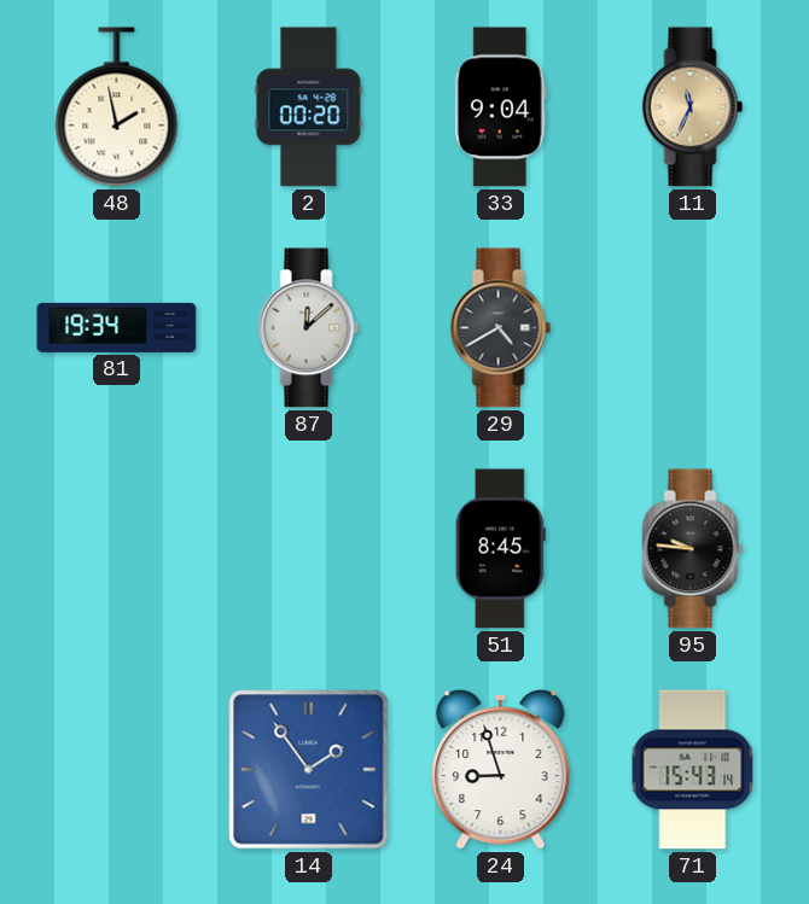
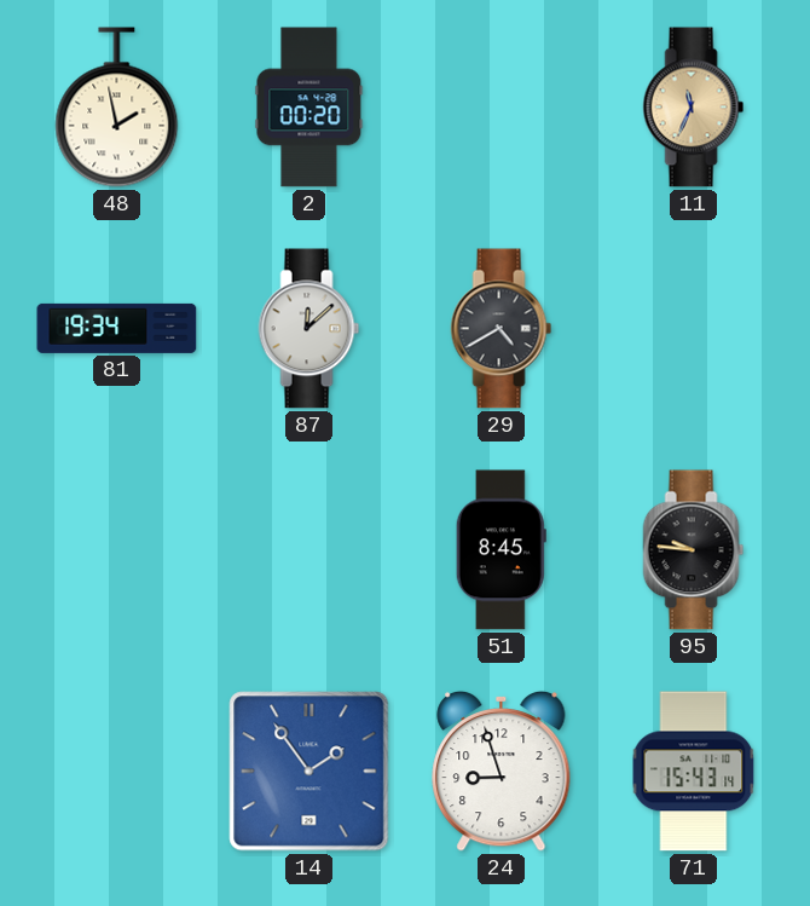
33: 9:04 -> none
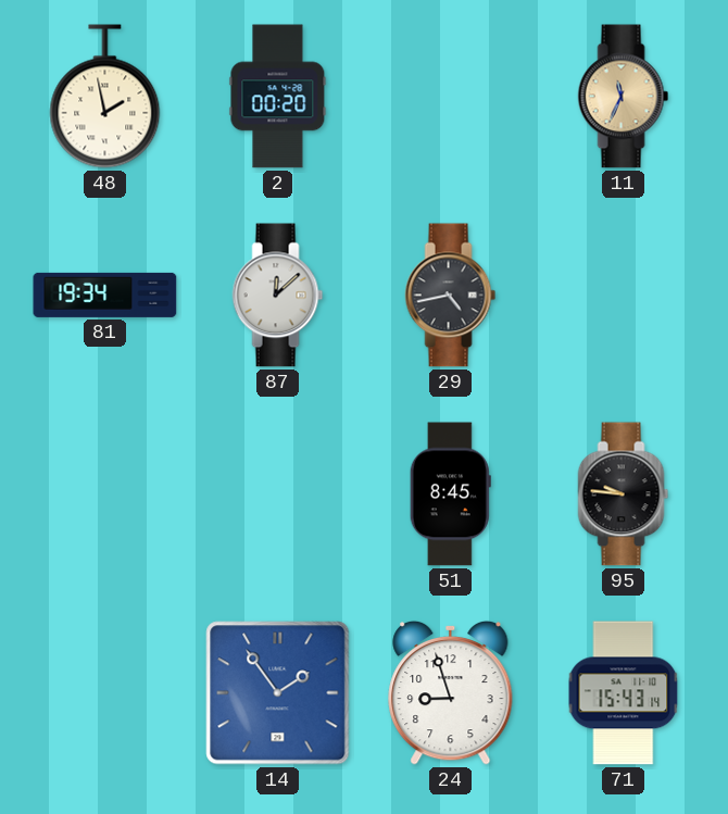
29: 4:40 -> 4:43
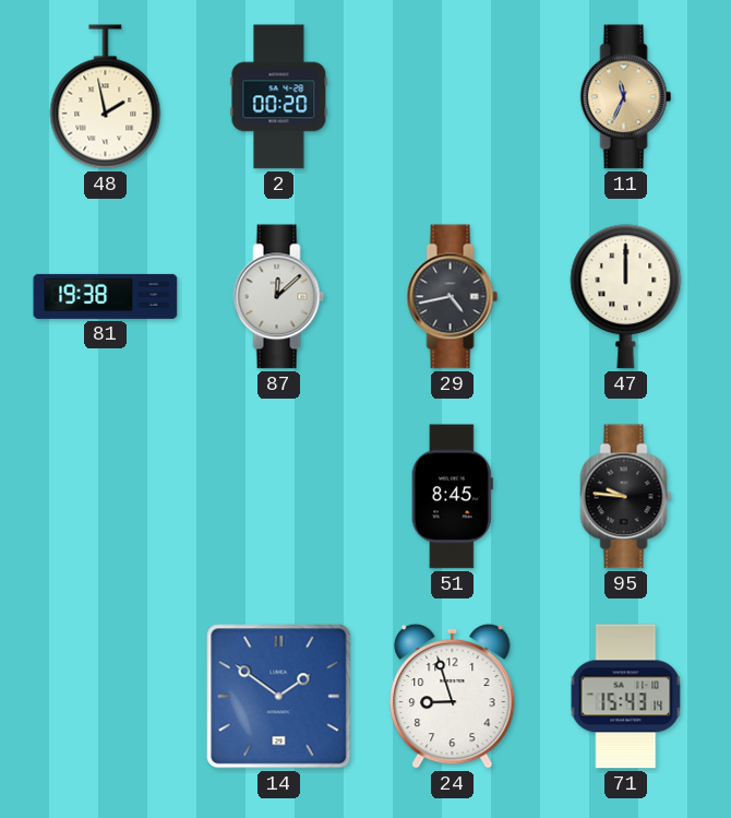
81: 19:34 -> 19:38
47: none -> 12:00
14: 1:54 -> 1:51
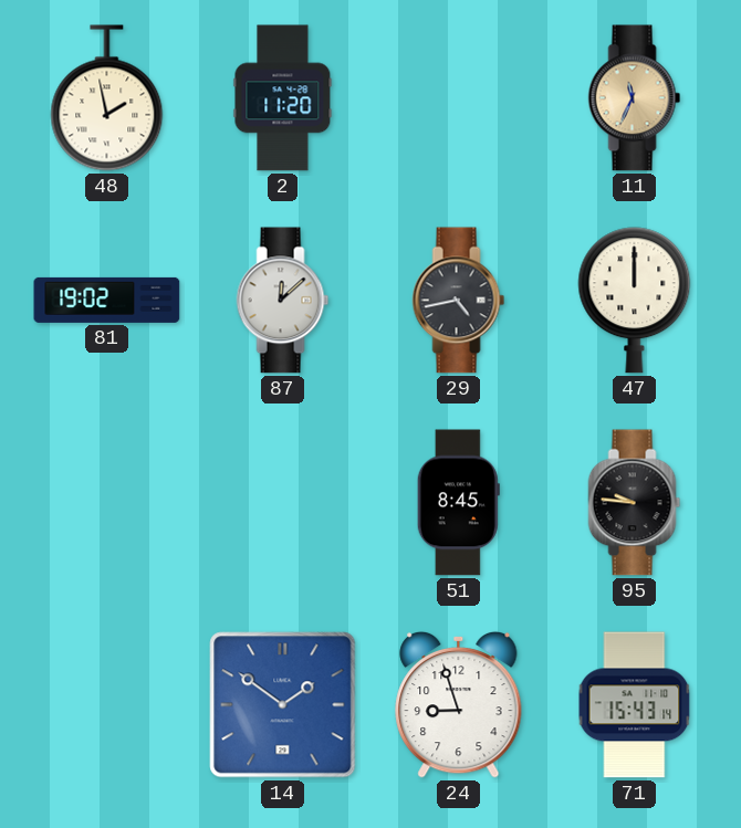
2: 00:20 -> 11:20
81: 19:38 -> 19:02
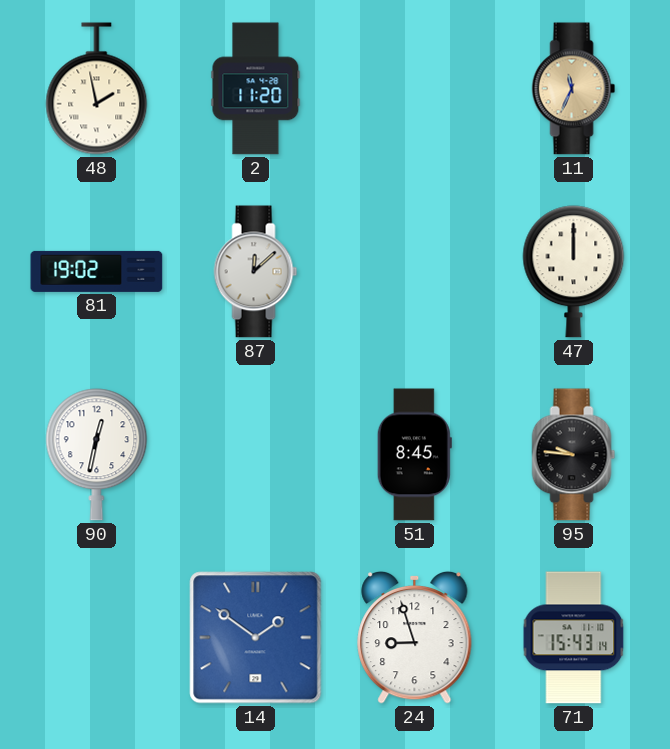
29: 4:43 -> none
90: none -> 12:32
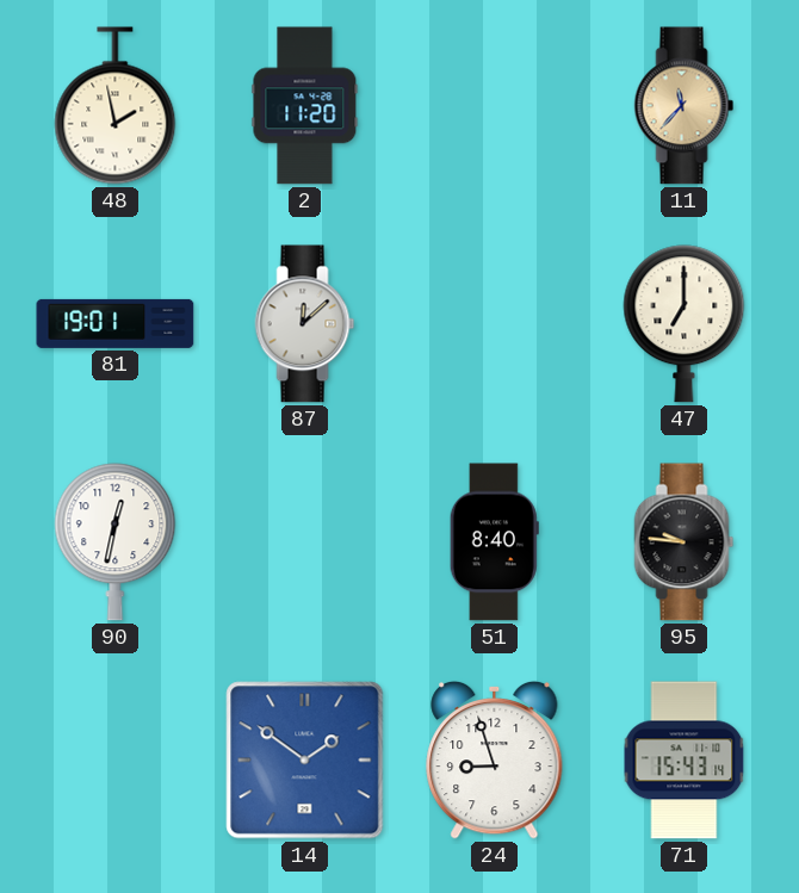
11: 11:34 -> 11:37
81: 19:02 -> 19:01
47: 12:00 -> 7:00
51: 8:45 -> 8:40
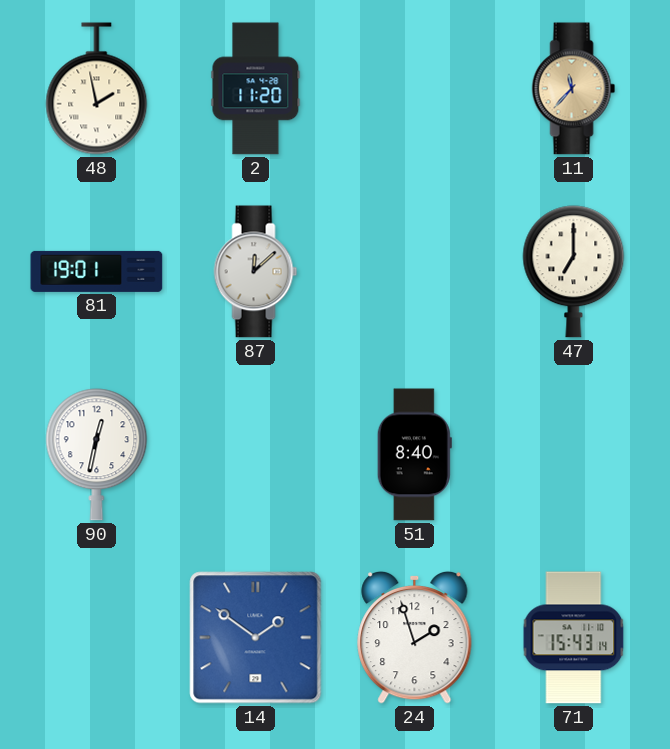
95: 9:46 -> none
24: 8:57 -> 1:57
